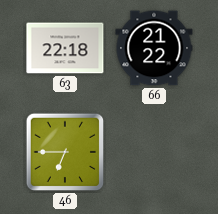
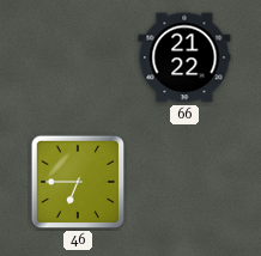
63: 22:18 -> none
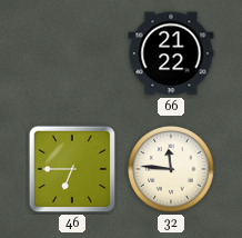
32: none -> 11:46
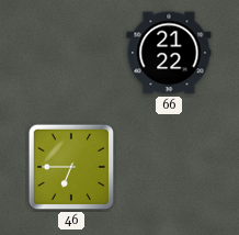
32: 11:46 -> none
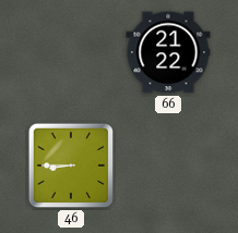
46: 6:45 -> 8:45
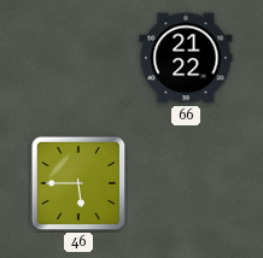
46: 8:45 -> 5:45
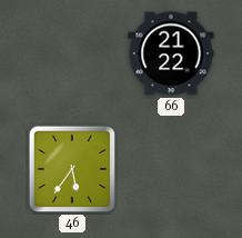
46: 5:45 -> 5:36
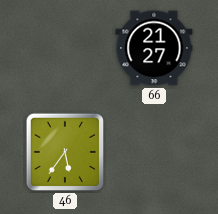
66: 21:22 -> 21:27
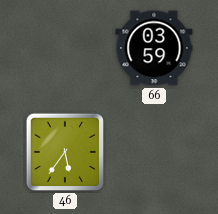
66: 21:27 -> 03:59
